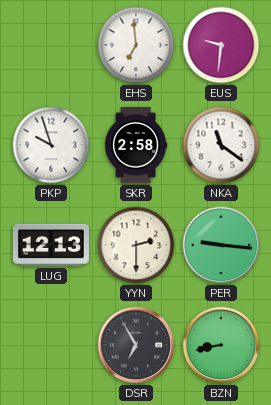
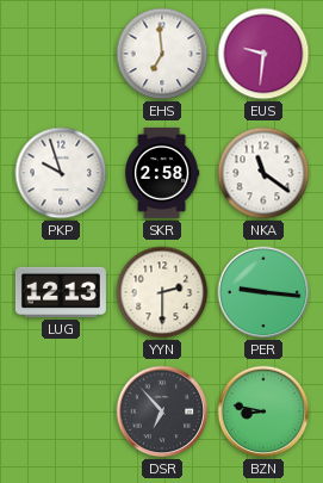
DSR: 6:55 -> 6:53
BZN: 8:43 -> 8:47
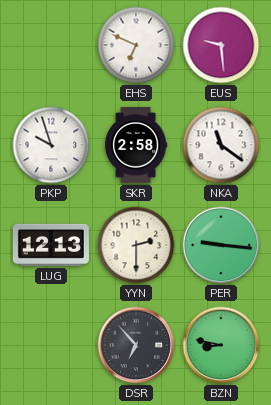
EHS: 6:59 -> 6:49
EUS: 9:31 -> 9:29
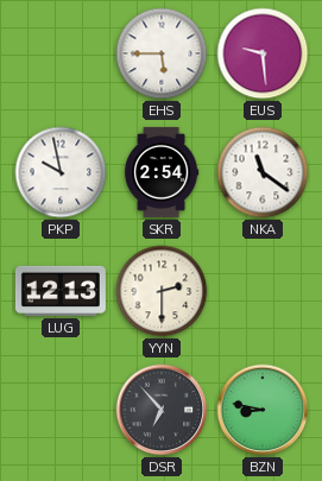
EHS: 6:49 -> 5:45
PKP: 9:57 -> 9:58
SKR: 2:58 -> 2:54
PER: 9:16 -> none
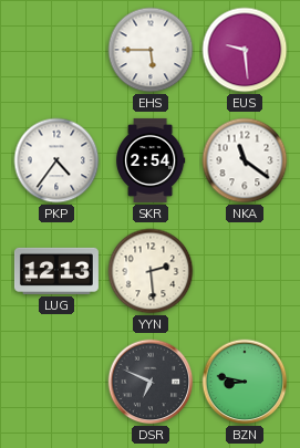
PKP: 9:58 -> 4:36
YYN: 2:30 -> 2:29
DSR: 6:53 -> 6:49
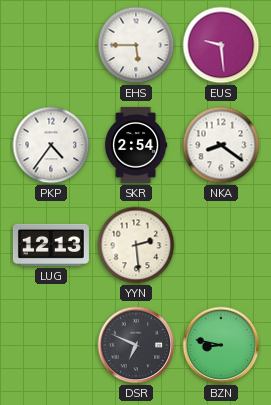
NKA: 11:21 -> 8:21
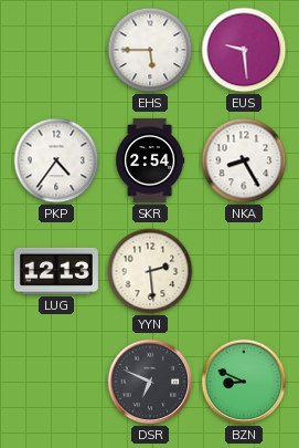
NKA: 8:21 -> 8:25
BZN: 8:47 -> 8:49
